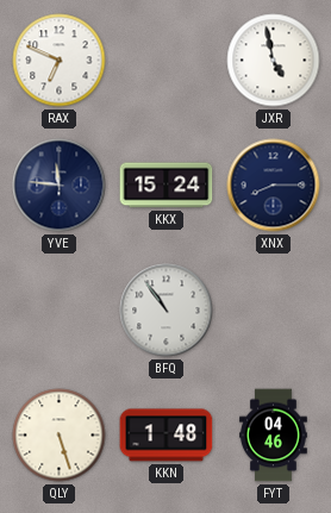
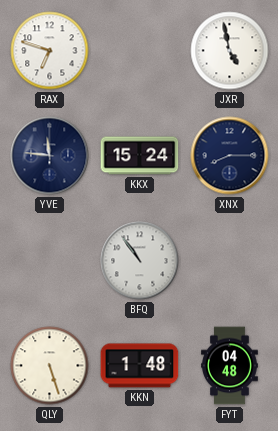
RAX: 6:49 -> 6:48
FYT: 04:46 -> 04:48
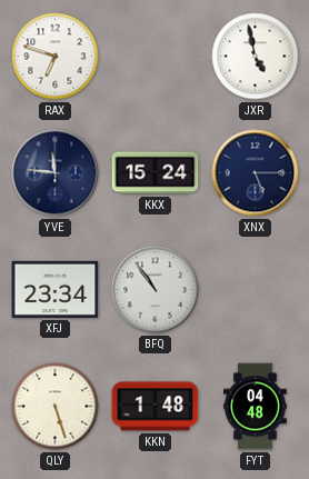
XNX: 8:15 -> 5:15
XFJ: none -> 23:34
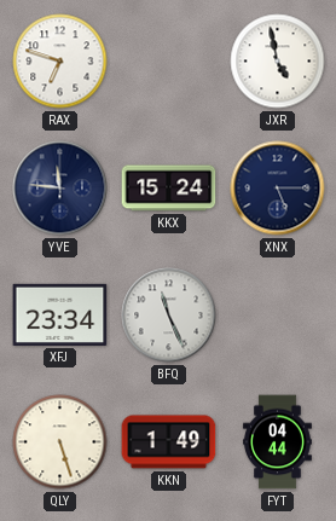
BFQ: 10:54 -> 11:26
KKN: 1:48 -> 1:49
FYT: 04:48 -> 04:44
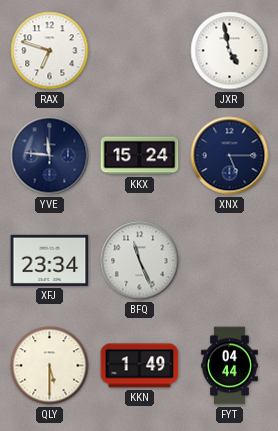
QLY: 5:27 -> 5:30
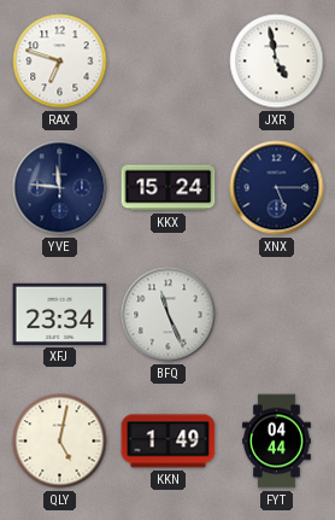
QLY: 5:30 -> 5:02
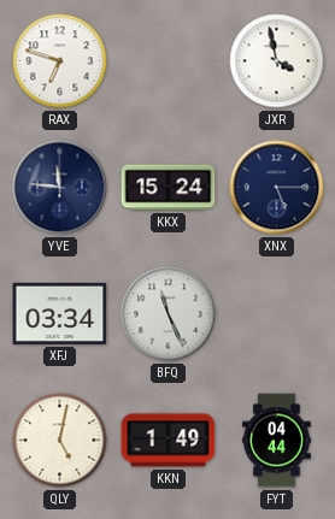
JXR: 4:58 -> 3:58
XFJ: 23:34 -> 03:34
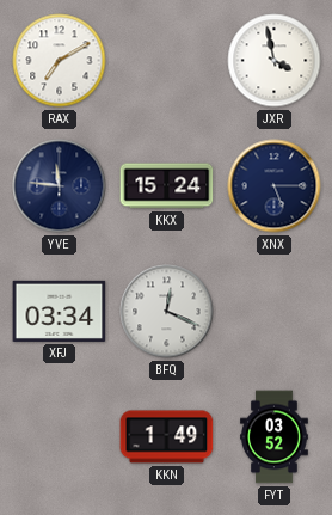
RAX: 6:48 -> 7:10
BFQ: 11:26 -> 12:19
QLY: 5:02 -> none
FYT: 04:44 -> 03:52
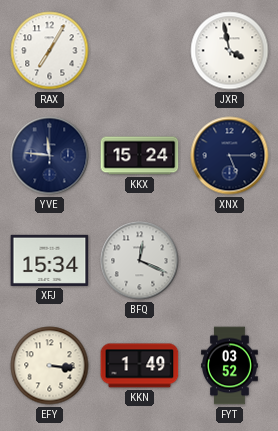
RAX: 7:10 -> 7:05
XFJ: 03:34 -> 15:34
EFY: none -> 3:16
